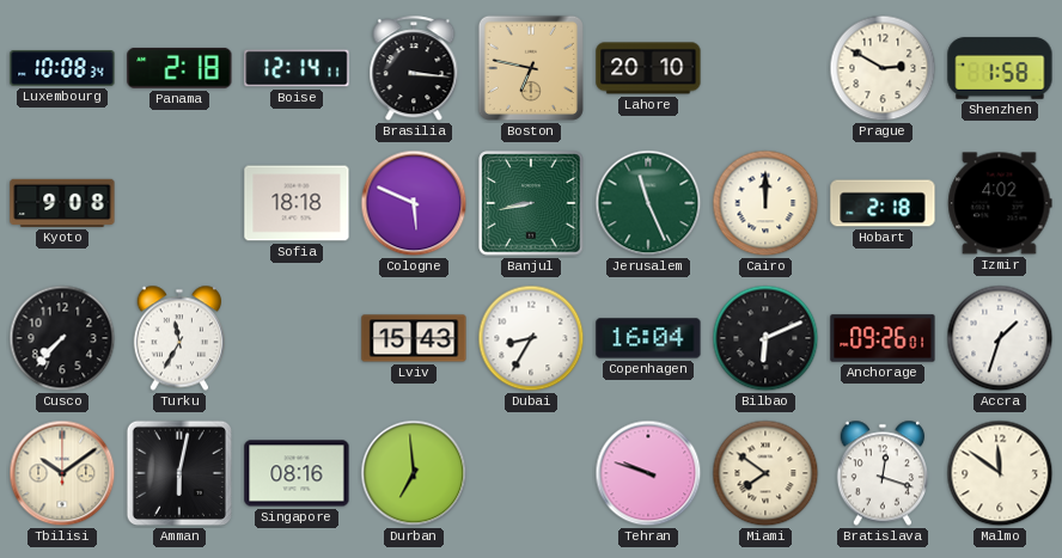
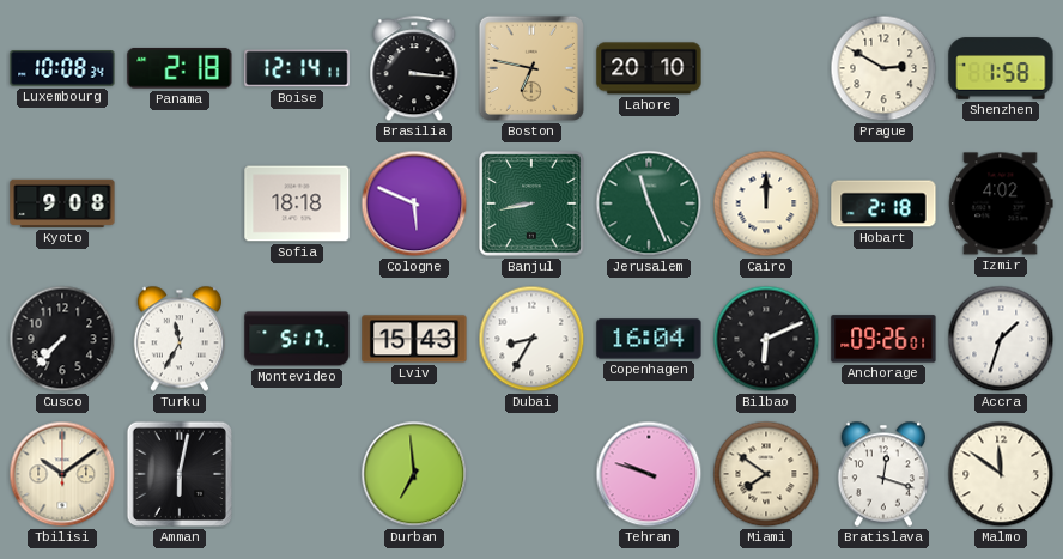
Montevideo: none -> 5:17
Singapore: 08:16 -> none
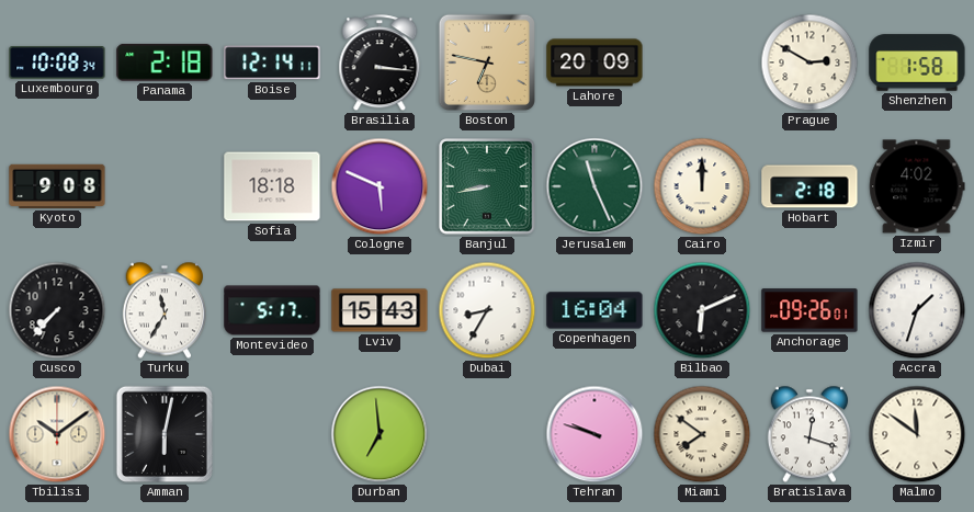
Lahore: 20:10 -> 20:09
